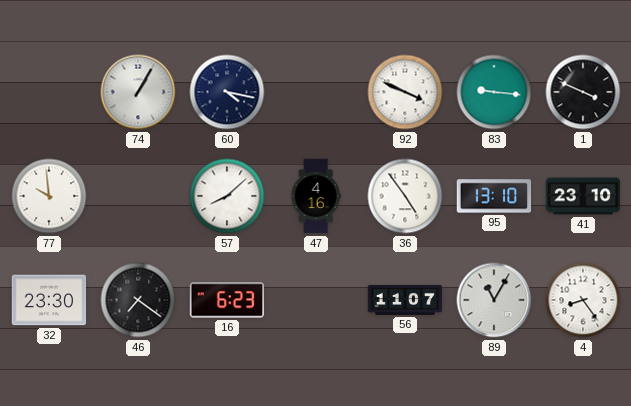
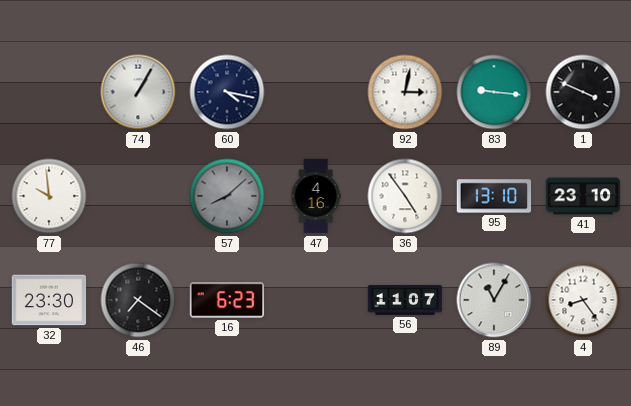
92: 3:49 -> 3:02
57 dial: white -> grey
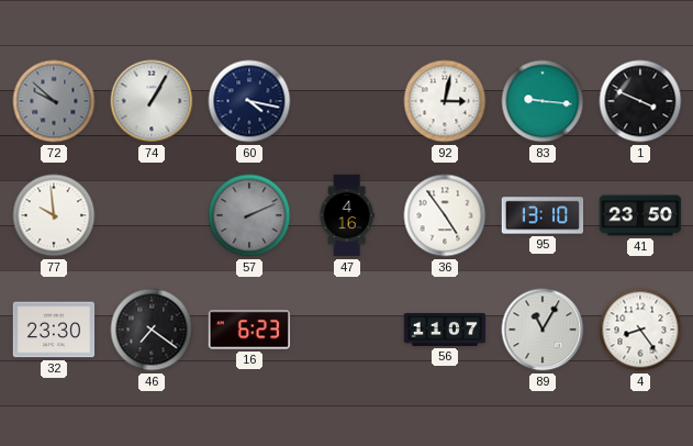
72: none -> 9:52
57: 8:08 -> 2:11
41: 23:10 -> 23:50
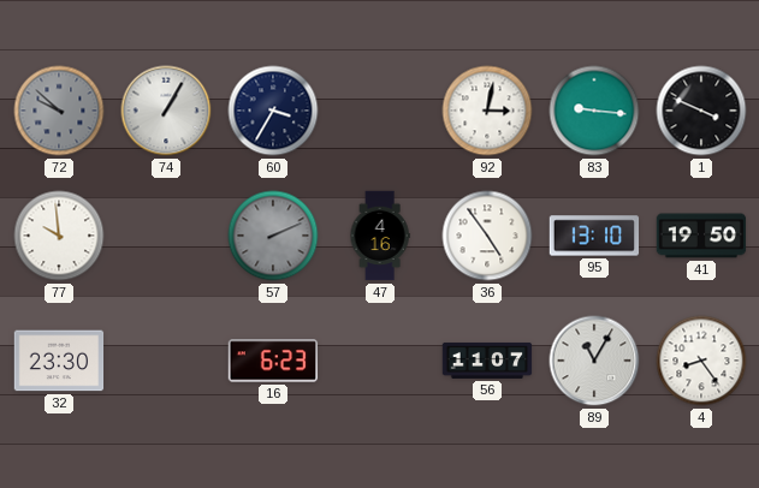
60: 4:17 -> 3:35
41: 23:50 -> 19:50
46: 7:21 -> none
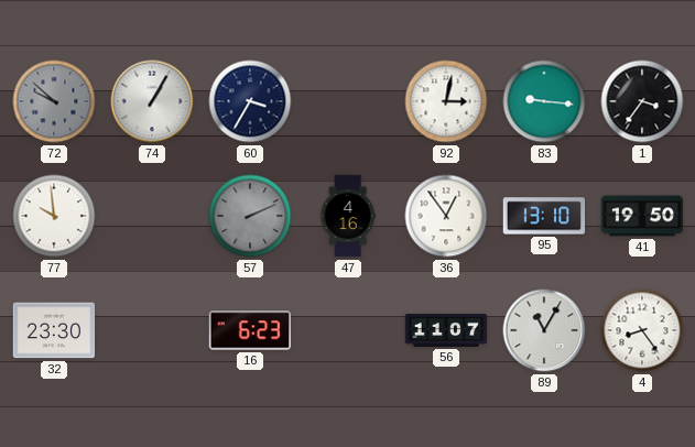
1: 3:49 -> 3:36
36: 4:54 -> 12:54
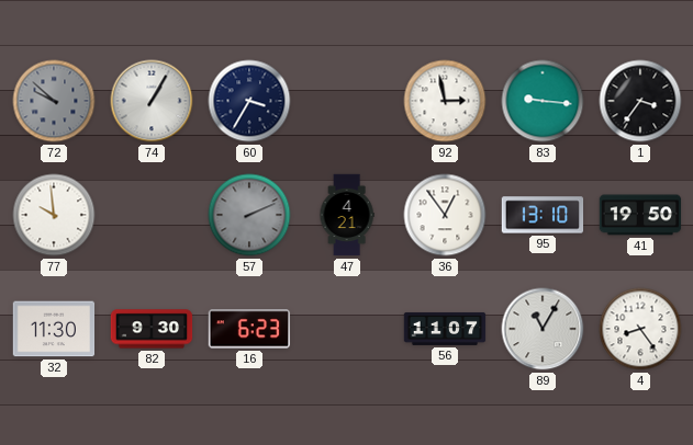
92: 3:02 -> 2:58
47: 4:16 -> 4:21
32: 23:30 -> 11:30
82: none -> 9:30
